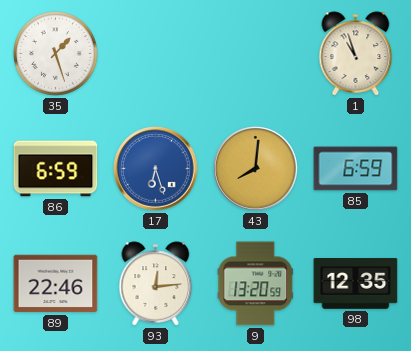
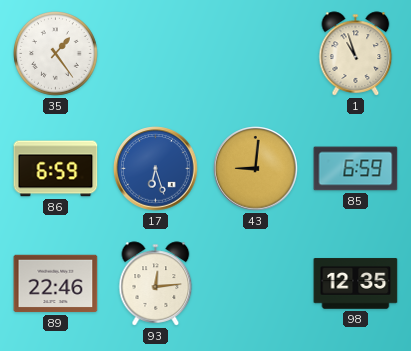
35: 1:27 -> 1:24
43: 8:01 -> 9:01
9: 13:20 -> none
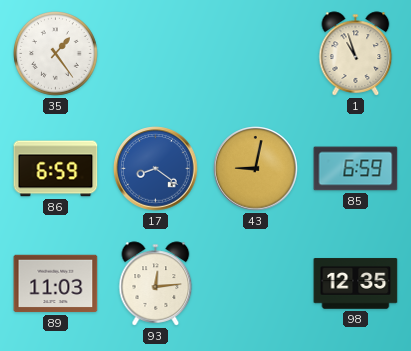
17: 6:27 -> 8:21
43: 9:01 -> 9:02
89: 22:46 -> 11:03
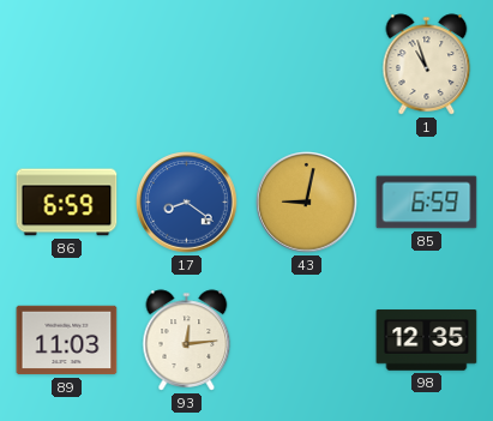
35: 1:24 -> none
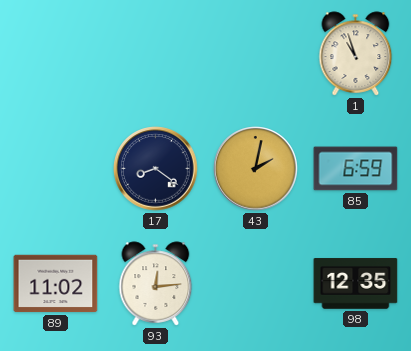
86: 6:59 -> none
17 dial: blue -> navy
43: 9:02 -> 2:02
89: 11:03 -> 11:02
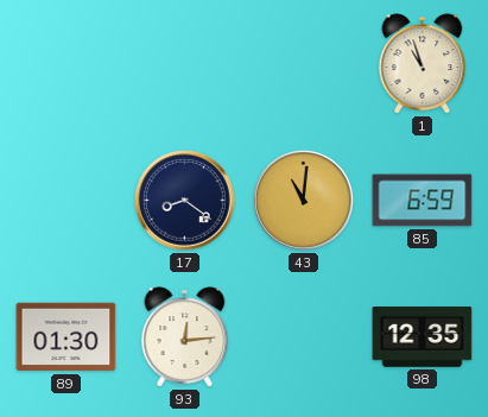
43: 2:02 -> 11:01
89: 11:02 -> 01:30
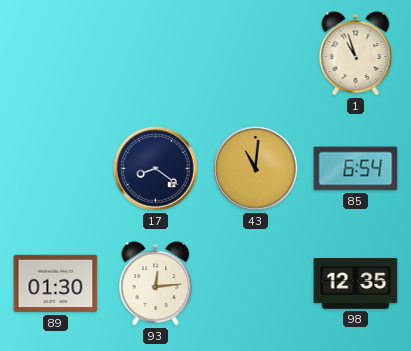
85: 6:59 -> 6:54
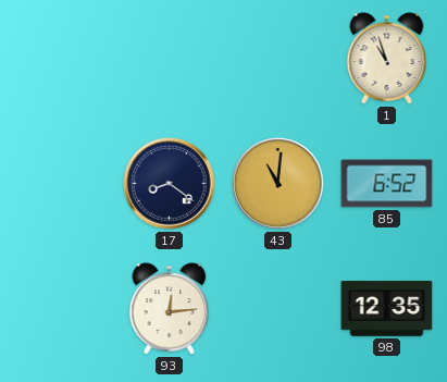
85: 6:54 -> 6:52
89: 01:30 -> none
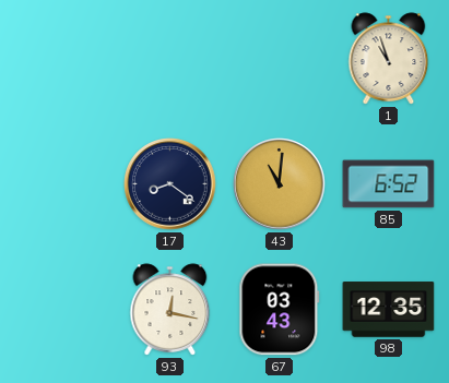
93: 12:14 -> 12:17
67: none -> 03:43
